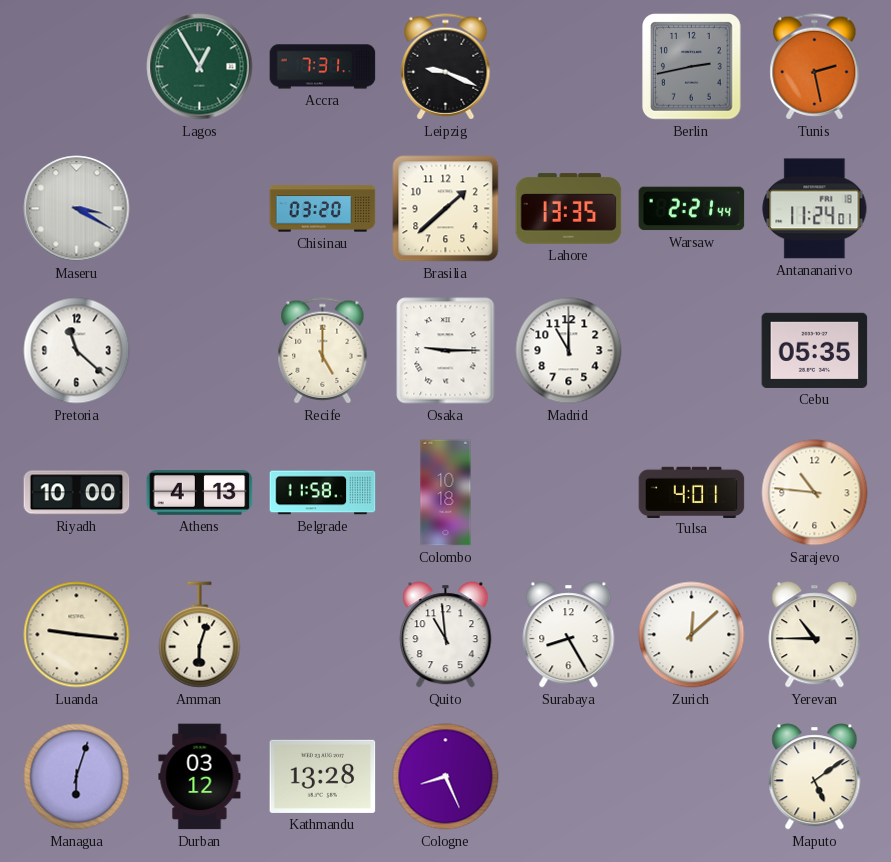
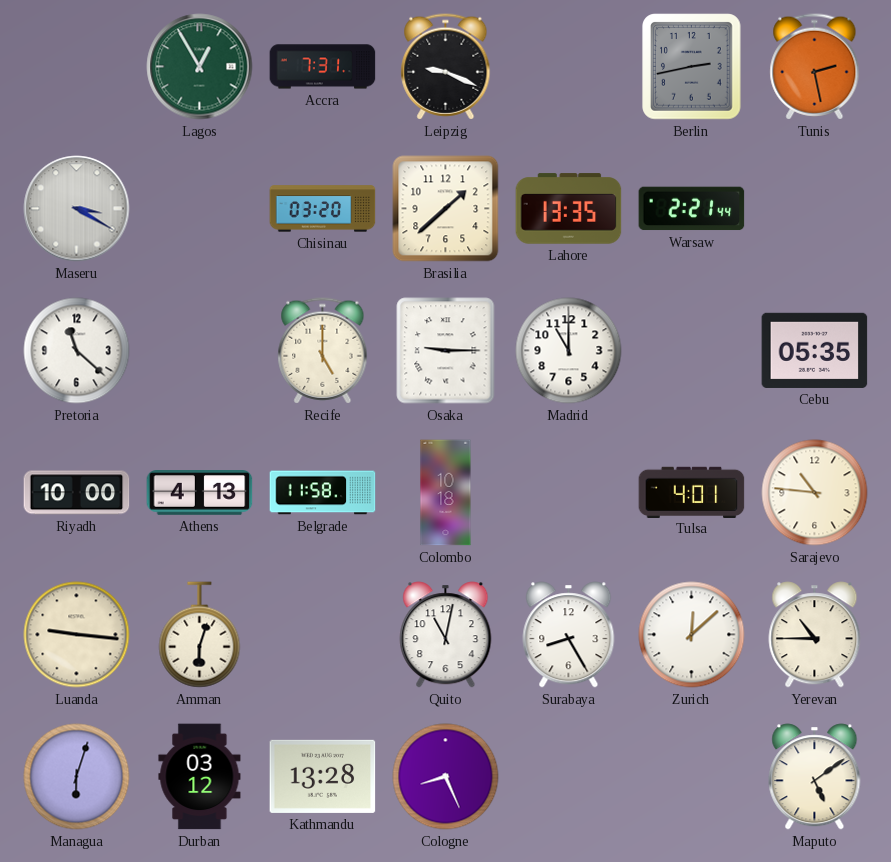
Antananarivo: 11:24 -> none
Quito: 10:59 -> 11:02
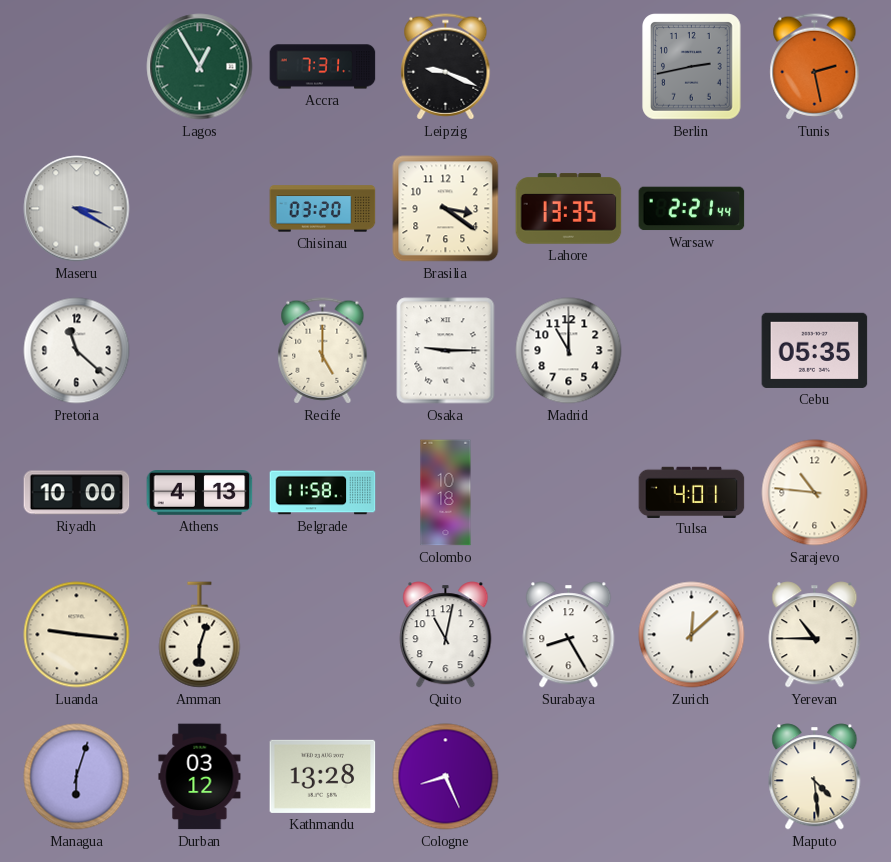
Brasilia: 1:38 -> 3:21
Maputo: 5:09 -> 4:29
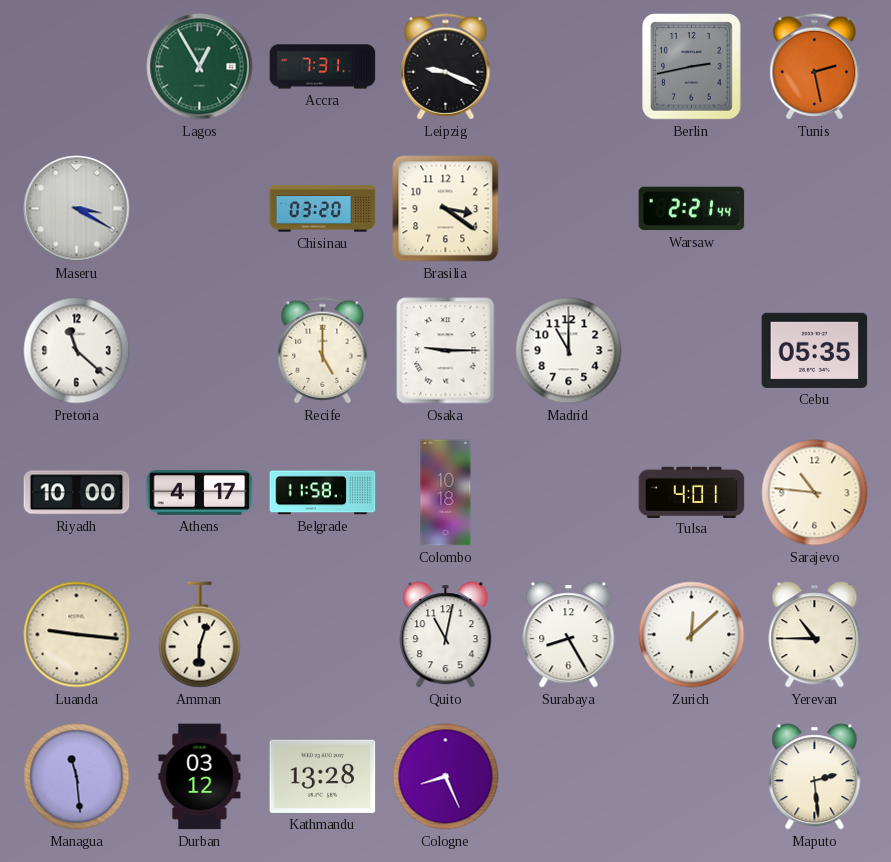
Lahore: 13:35 -> none
Athens: 4:13 -> 4:17
Managua: 6:03 -> 11:29
Maputo: 4:29 -> 2:29
